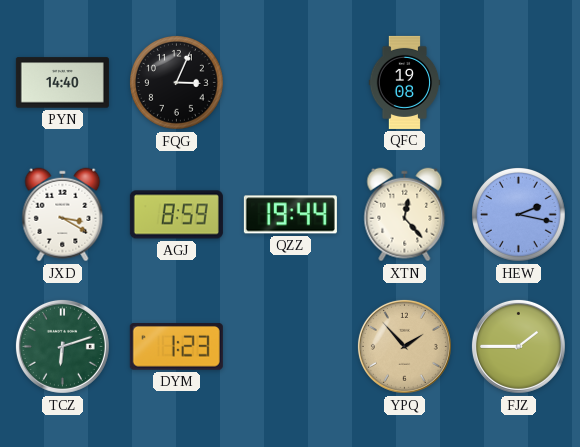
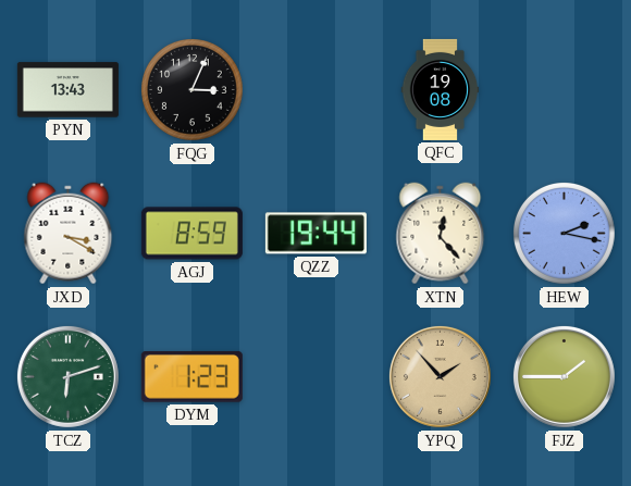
PYN: 14:40 -> 13:43
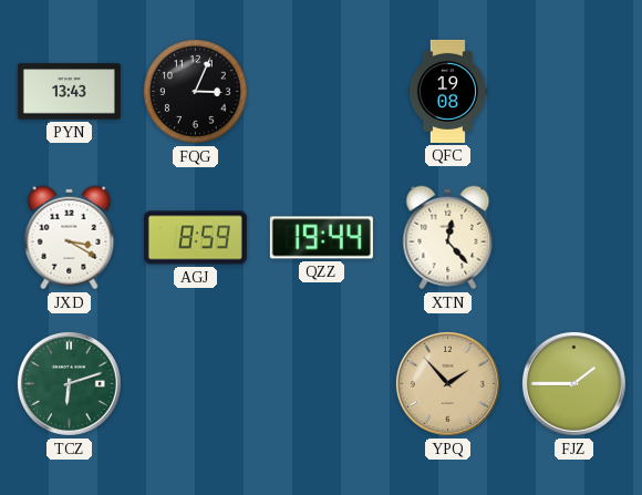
HEW: 2:17 -> none
DYM: 1:23 -> none
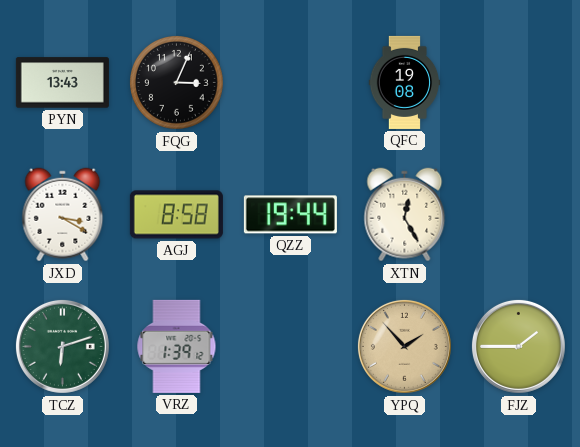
AGJ: 8:59 -> 8:58
XTN: 12:23 -> 12:25
VRZ: none -> 1:39
